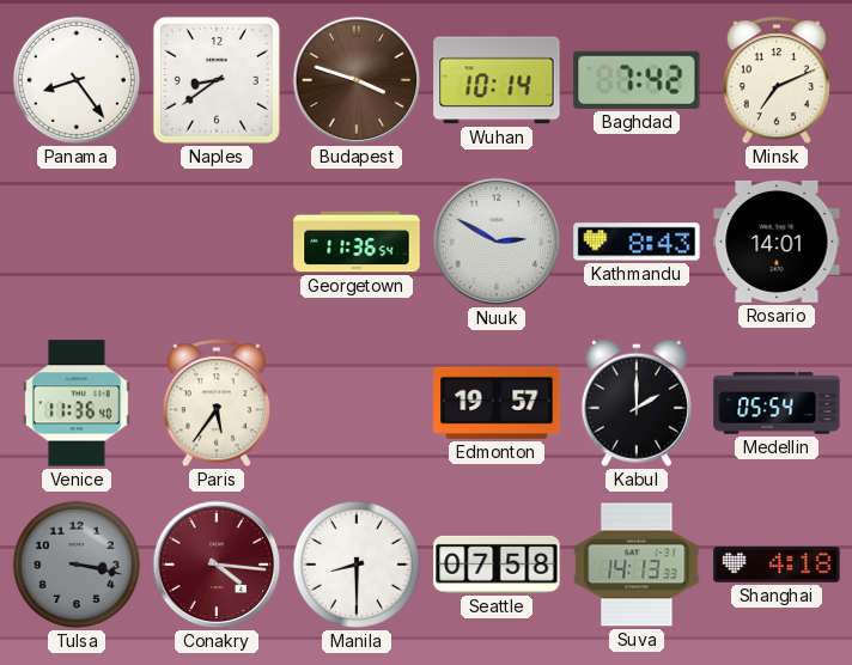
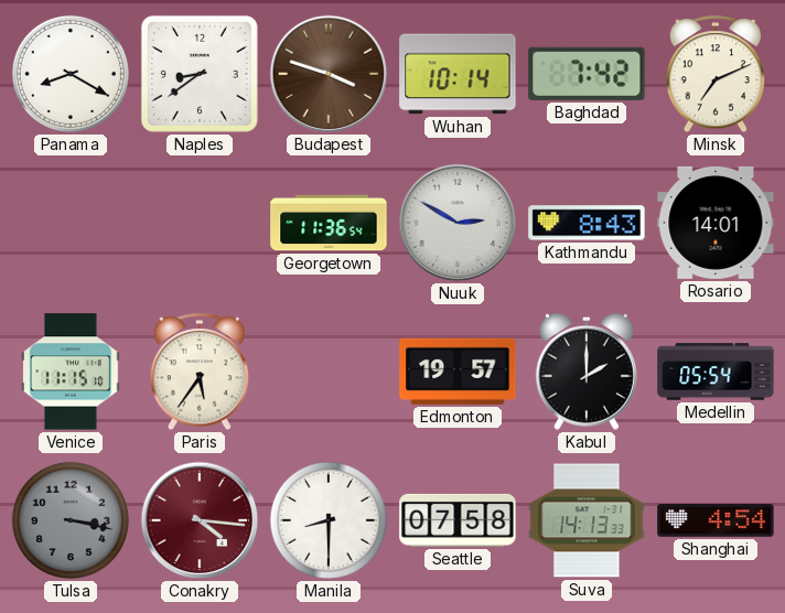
Panama: 8:24 -> 8:20
Venice: 11:36 -> 11:15
Shanghai: 4:18 -> 4:54
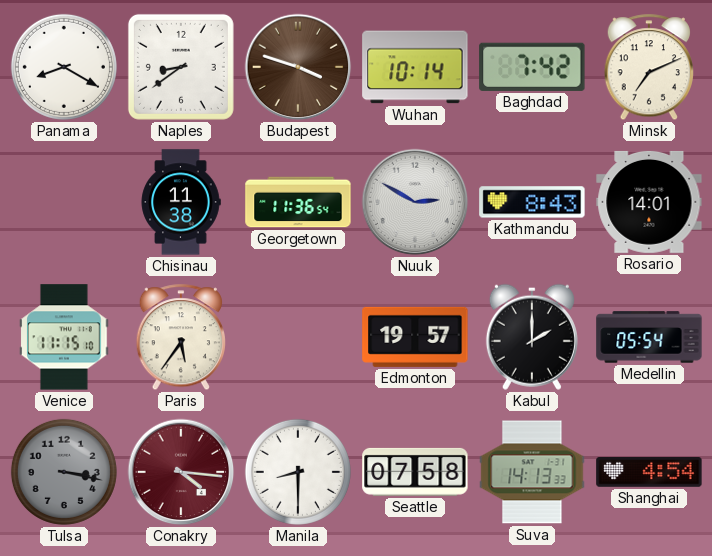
Chisinau: none -> 11:38
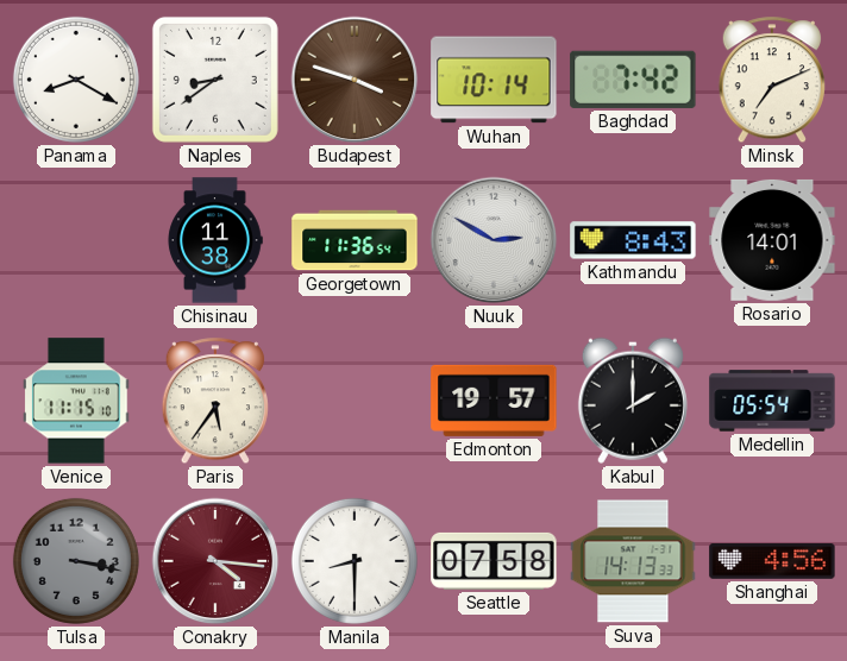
Shanghai: 4:54 -> 4:56
